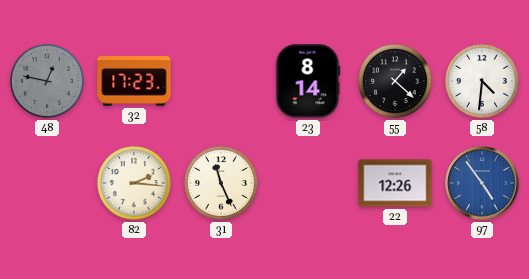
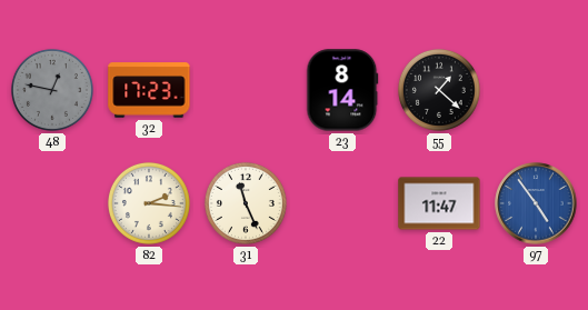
58: 4:31 -> none
22: 12:26 -> 11:47
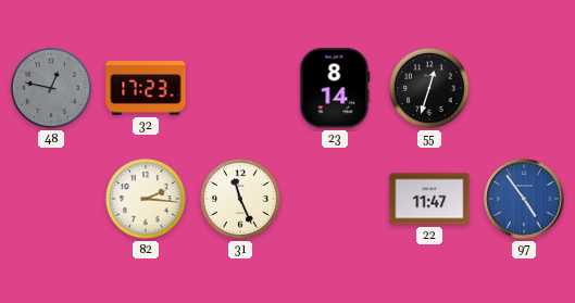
55: 1:22 -> 12:33
